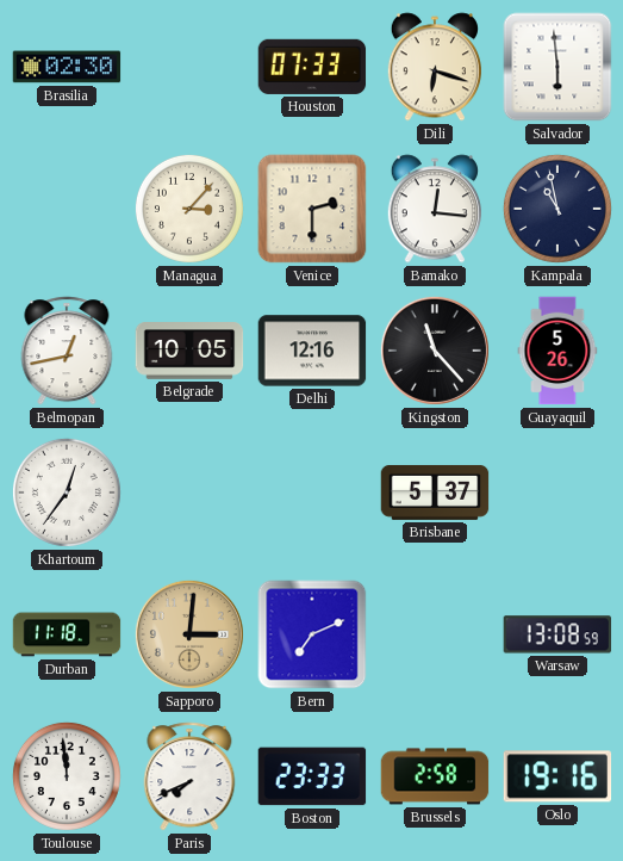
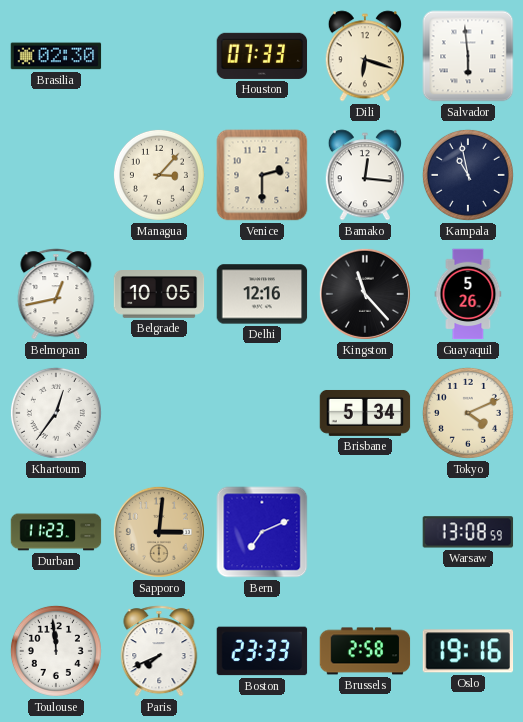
Brisbane: 5:37 -> 5:34
Tokyo: none -> 4:11
Durban: 11:18 -> 11:23
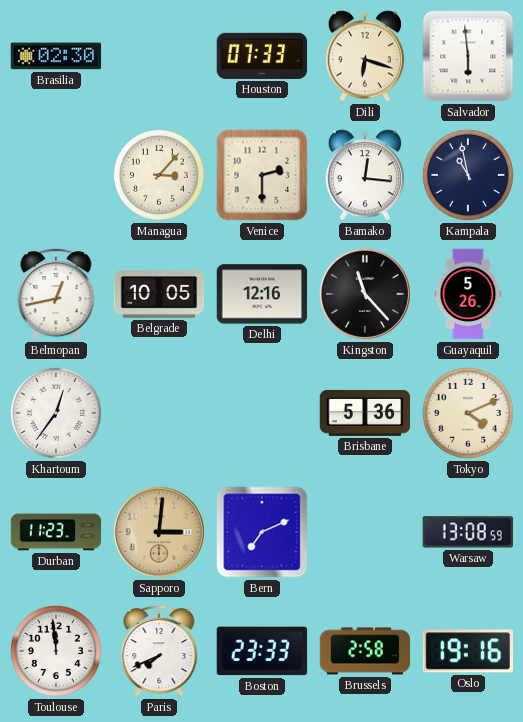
Brisbane: 5:34 -> 5:36
